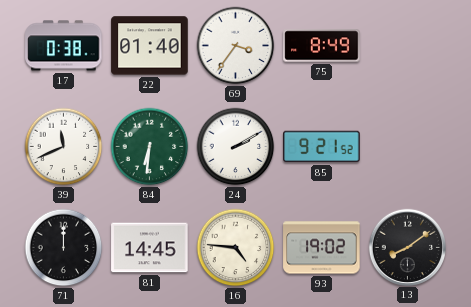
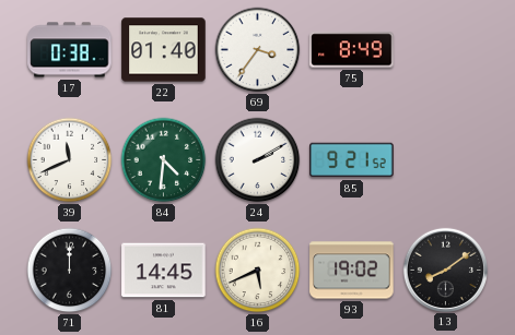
84: 6:31 -> 4:31
16: 4:46 -> 5:41
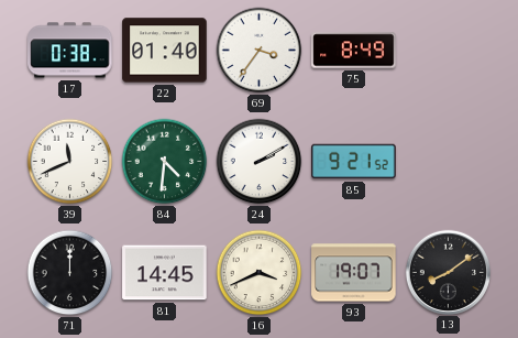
16: 5:41 -> 3:41
93: 19:02 -> 19:07
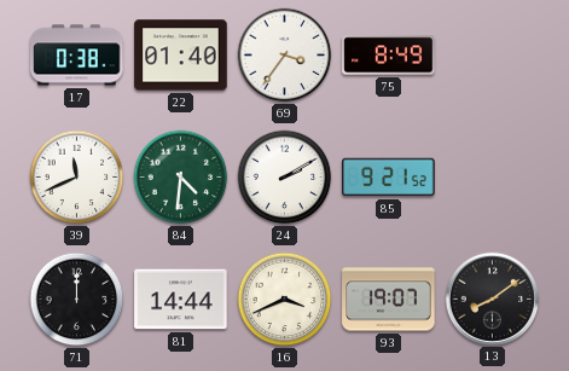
81: 14:45 -> 14:44
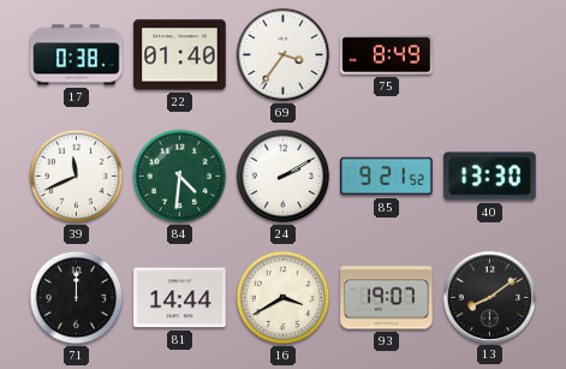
40: none -> 13:30
16: 3:41 -> 3:40
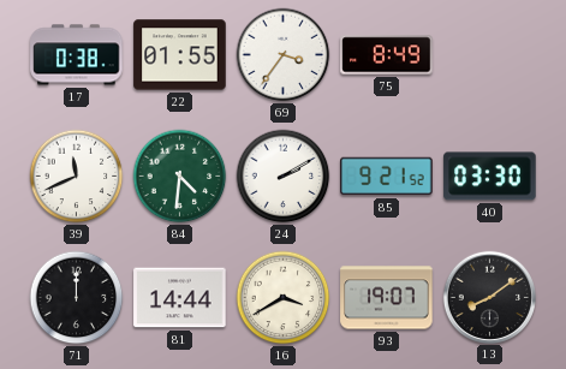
22: 01:40 -> 01:55
40: 13:30 -> 03:30
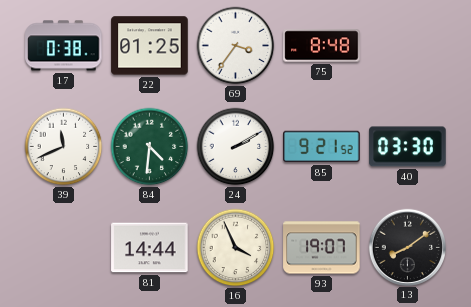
22: 01:55 -> 01:25
75: 8:49 -> 8:48
71: 12:00 -> none
16: 3:40 -> 3:56
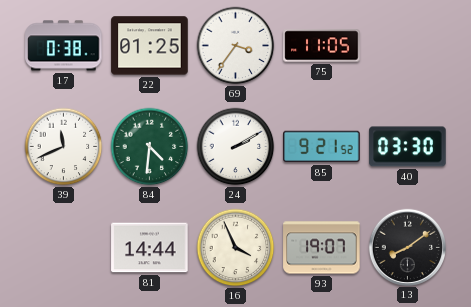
75: 8:48 -> 11:05
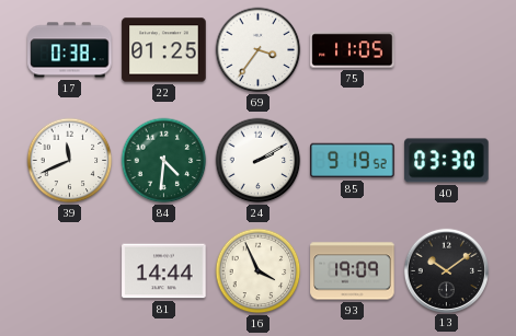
85: 9:21 -> 9:19
93: 19:07 -> 19:09
13: 8:09 -> 10:09
